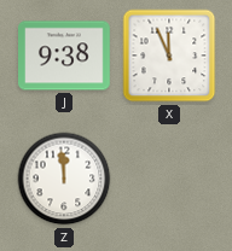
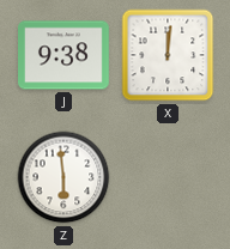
X: 11:56 -> 12:01
Z: 11:59 -> 5:59
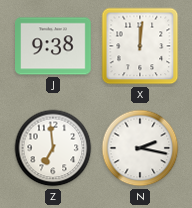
Z: 5:59 -> 6:59
N: none -> 2:17
